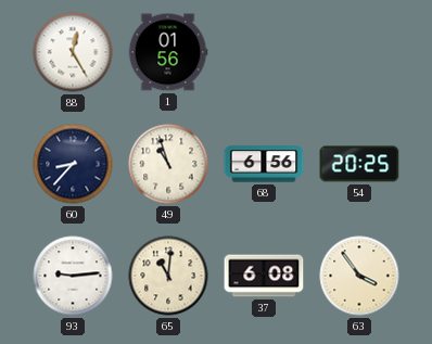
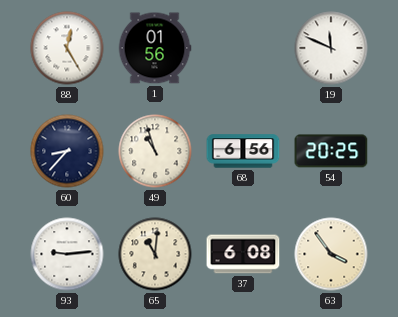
19: none -> 11:49
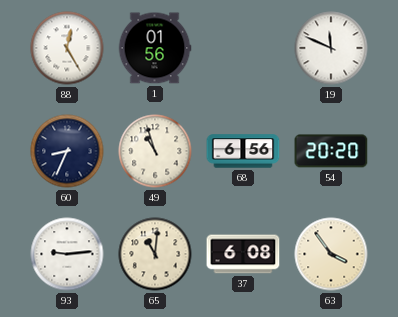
60: 8:37 -> 8:34
54: 20:25 -> 20:20
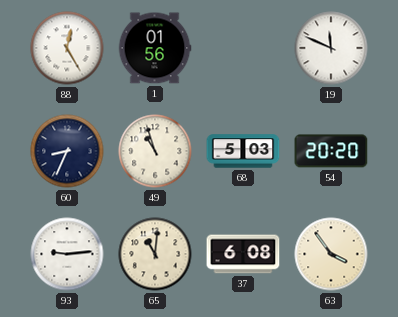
68: 6:56 -> 5:03
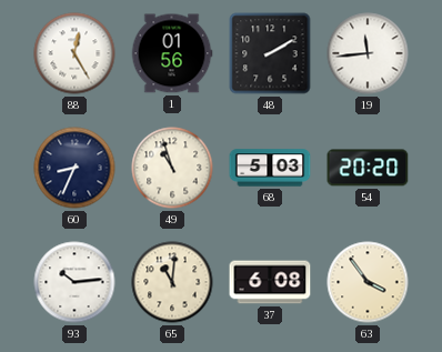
48: none -> 2:10
19: 11:49 -> 11:44
93: 9:14 -> 10:14
